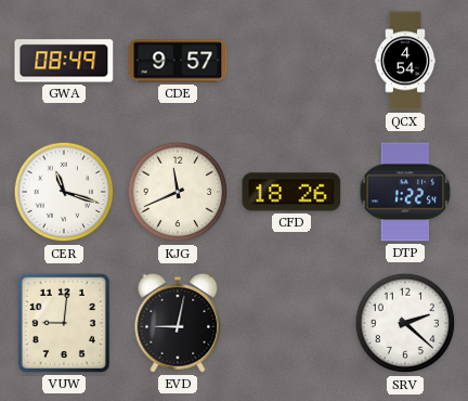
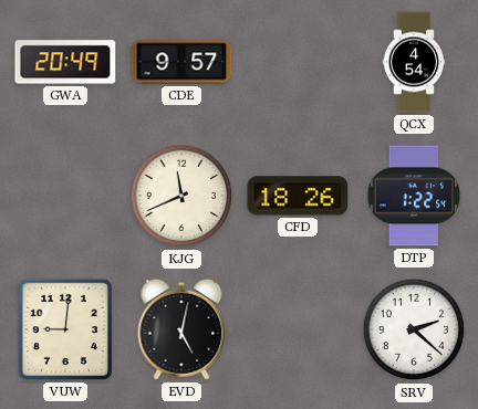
GWA: 08:49 -> 20:49
CER: 11:18 -> none
EVD: 9:02 -> 5:02
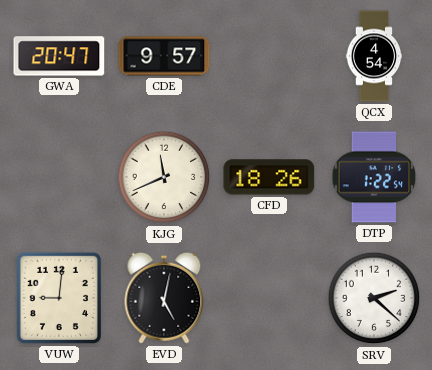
GWA: 20:49 -> 20:47
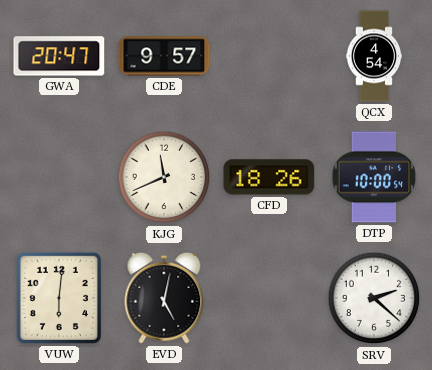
DTP: 1:22 -> 10:00
VUW: 9:01 -> 6:01
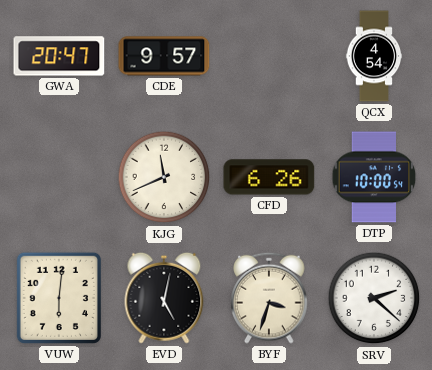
CFD: 18:26 -> 6:26
BYF: none -> 3:33
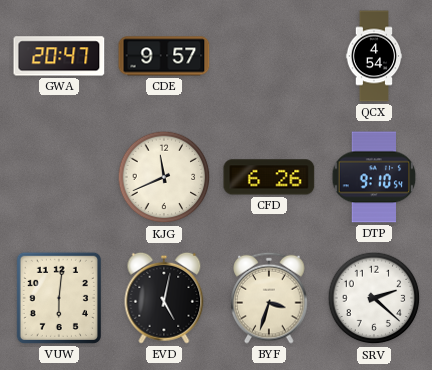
DTP: 10:00 -> 9:10
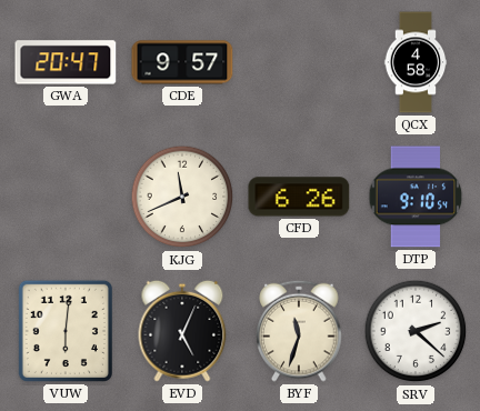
QCX: 4:54 -> 4:58
EVD: 5:02 -> 5:04
BYF: 3:33 -> 11:33
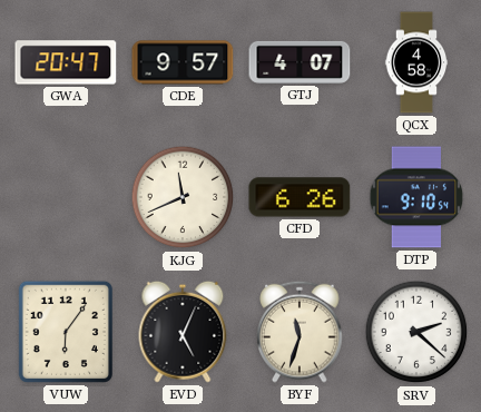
GTJ: none -> 4:07
VUW: 6:01 -> 6:06
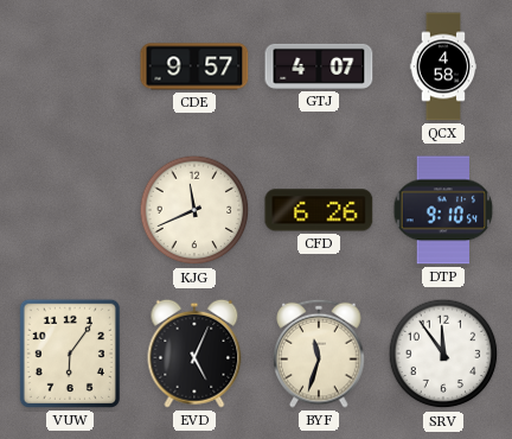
GWA: 20:47 -> none
SRV: 2:22 -> 11:54
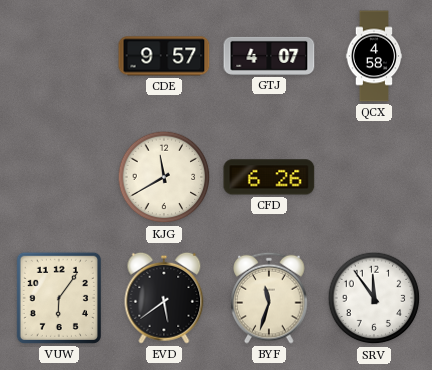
KJG: 11:41 -> 11:40
DTP: 9:10 -> none
EVD: 5:04 -> 5:39
